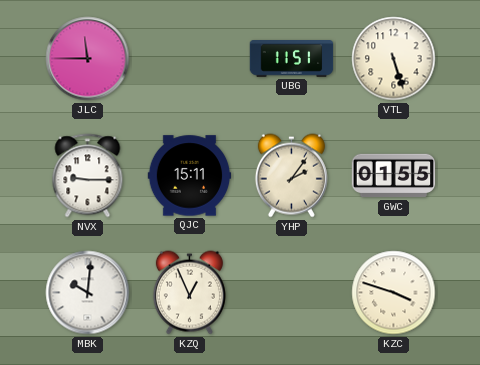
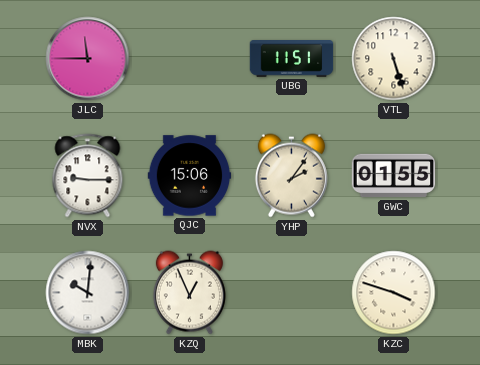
QJC: 15:11 -> 15:06
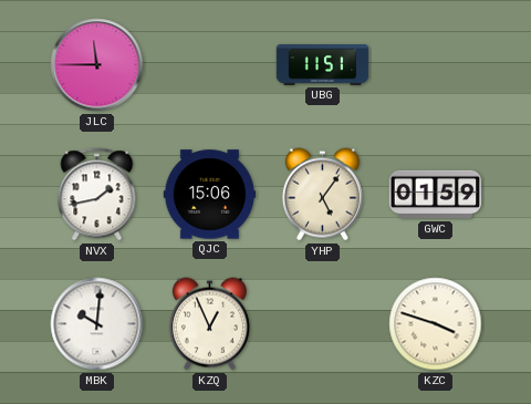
VTL: 5:27 -> none
NVX: 9:15 -> 1:43
YHP: 2:06 -> 5:06
GWC: 01:55 -> 01:59
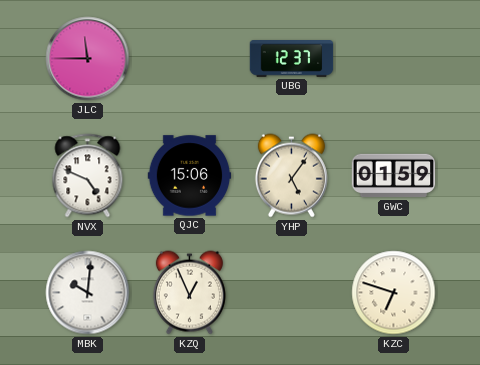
UBG: 11:51 -> 12:37
NVX: 1:43 -> 4:49
KZC: 3:48 -> 6:48
